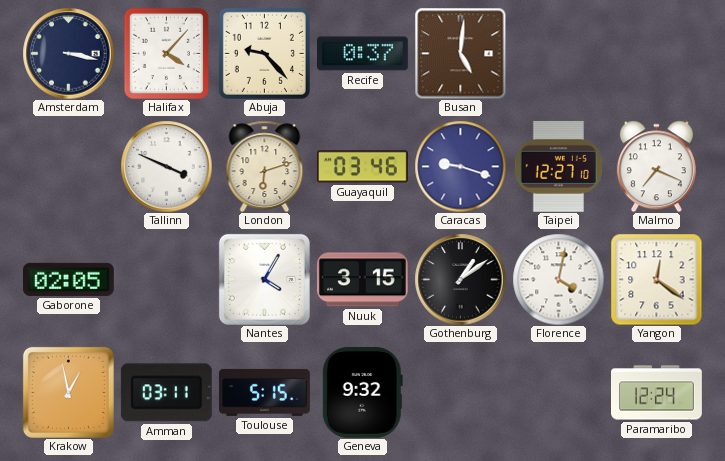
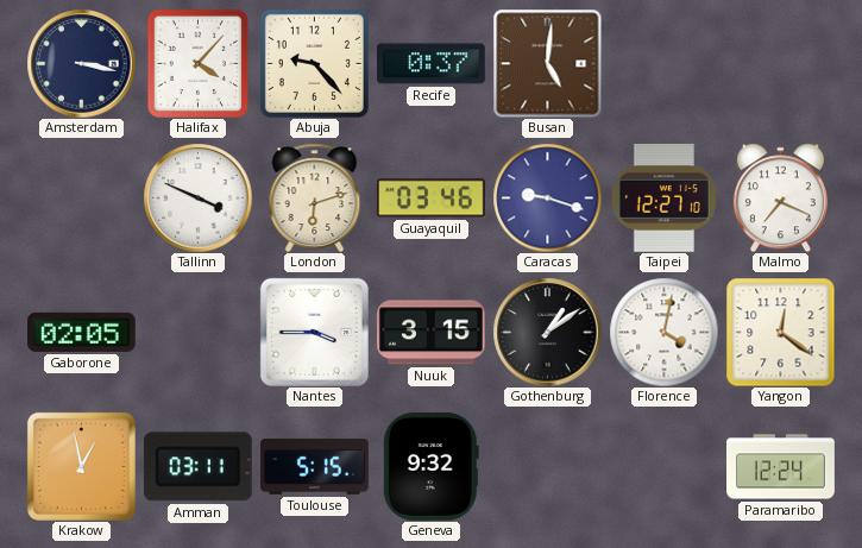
Nantes: 4:05 -> 3:45
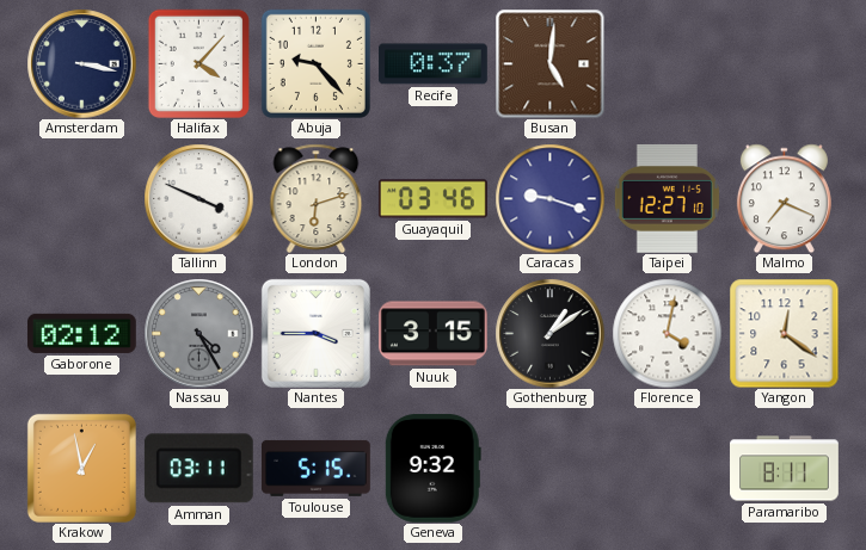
Gaborone: 02:05 -> 02:12
Nassau: none -> 4:25
Paramaribo: 12:24 -> 8:11
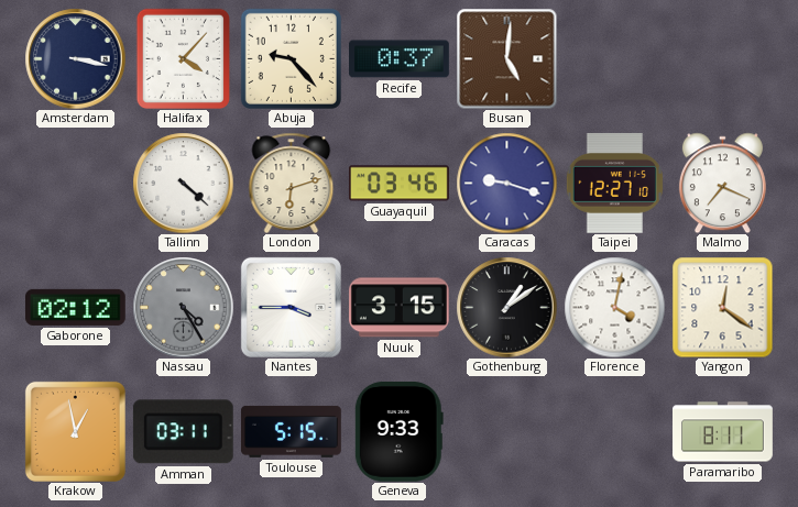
Tallinn: 3:49 -> 4:22
Geneva: 9:32 -> 9:33
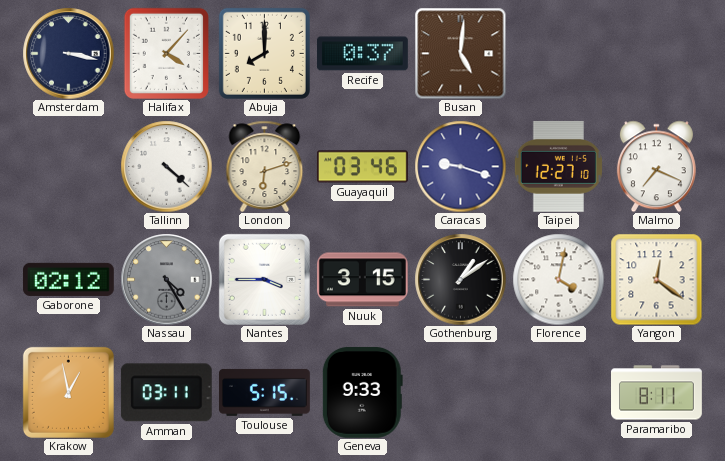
Abuja: 9:23 -> 8:00
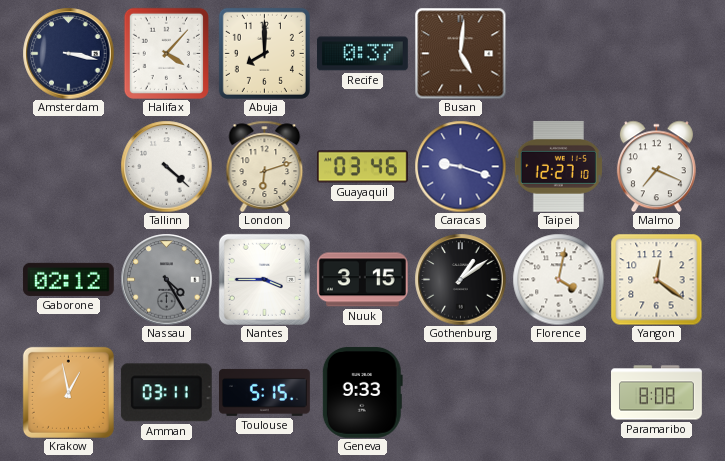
Paramaribo: 8:11 -> 8:08
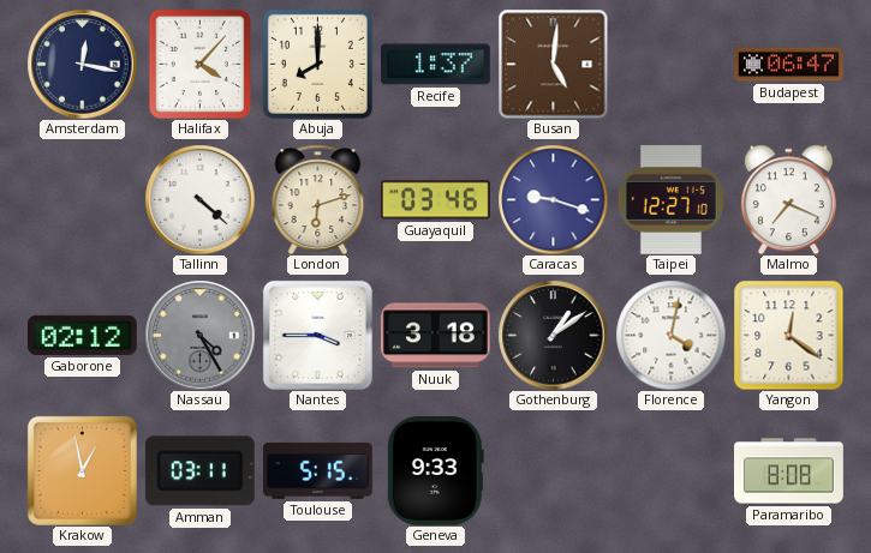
Amsterdam: 3:17 -> 12:17
Recife: 0:37 -> 1:37
Budapest: none -> 06:47
Nuuk: 3:15 -> 3:18
